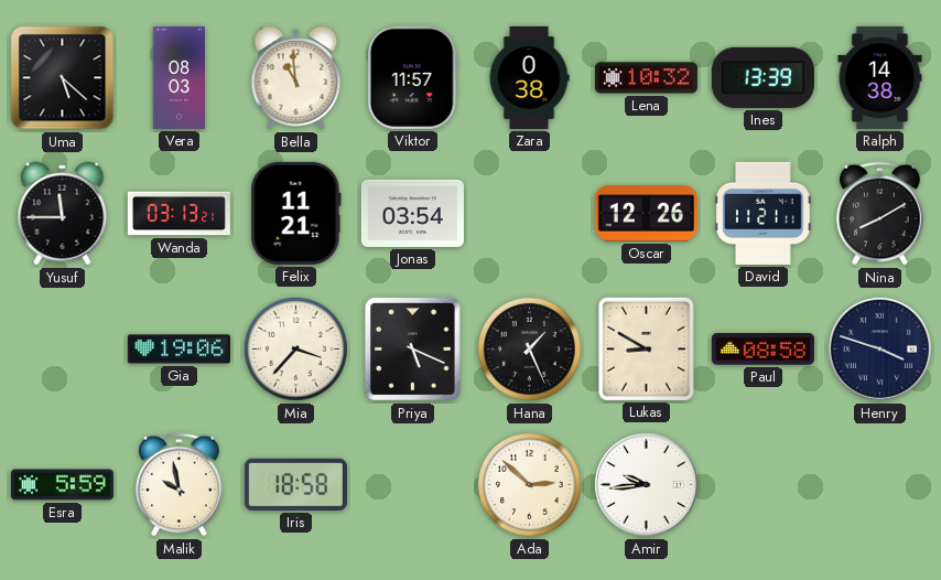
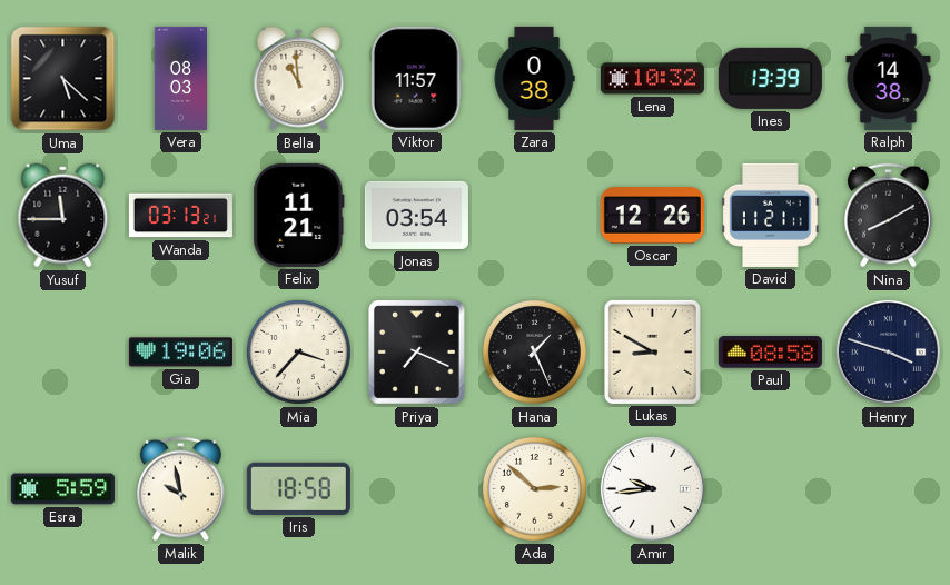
Priya: 5:19 -> 7:19
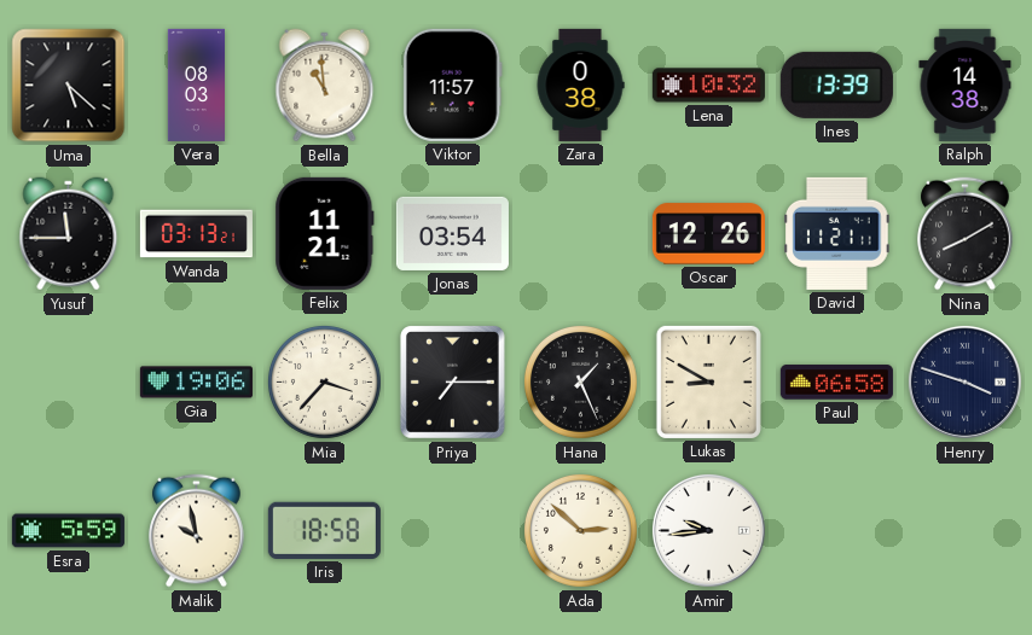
Priya: 7:19 -> 7:15
Paul: 08:58 -> 06:58
